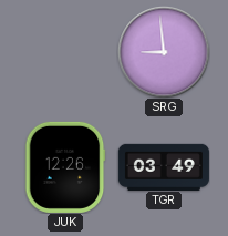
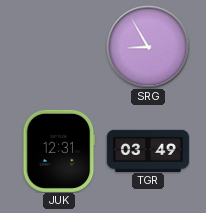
SRG: 8:59 -> 8:55
JUK: 12:26 -> 12:31
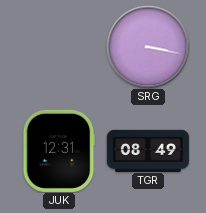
SRG: 8:55 -> 3:17
TGR: 03:49 -> 08:49
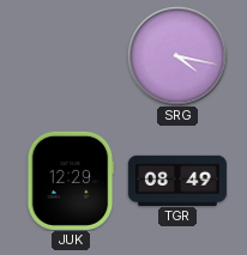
SRG: 3:17 -> 4:17
JUK: 12:31 -> 12:29
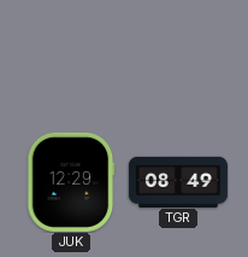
SRG: 4:17 -> none
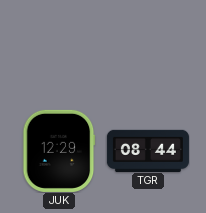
TGR: 08:49 -> 08:44
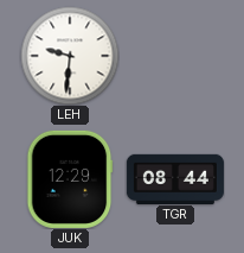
LEH: none -> 9:31
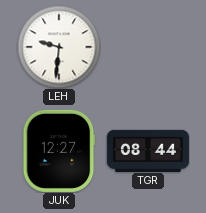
JUK: 12:29 -> 12:27
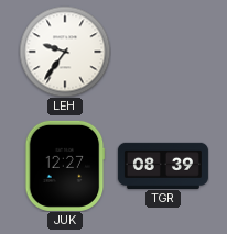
LEH: 9:31 -> 9:36
TGR: 08:44 -> 08:39
